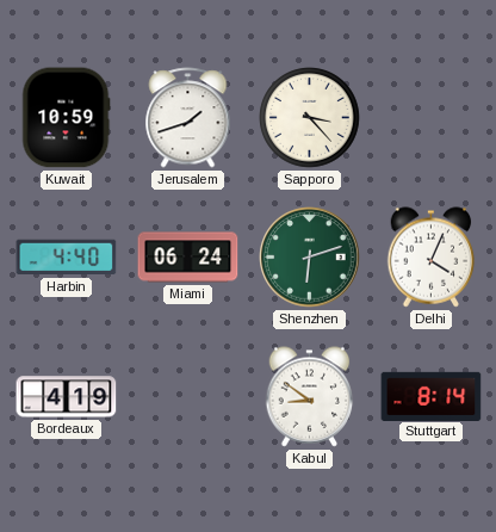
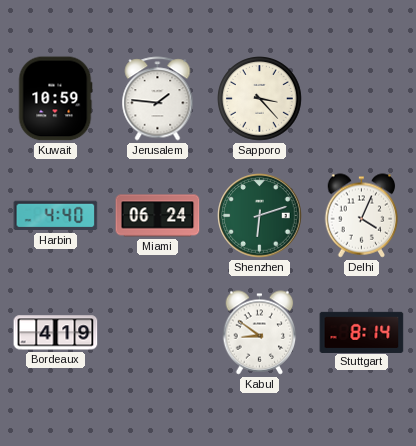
Jerusalem: 1:42 -> 1:46
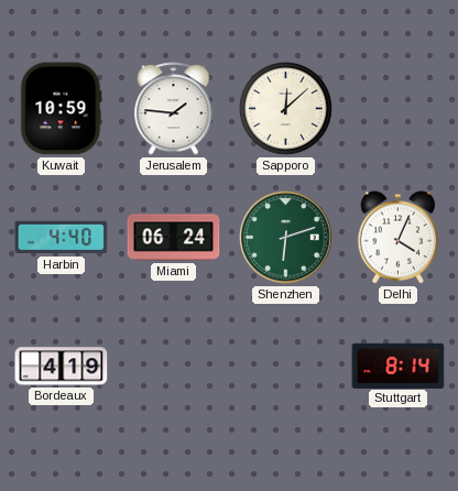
Sapporo: 3:23 -> 12:08
Kabul: 8:51 -> none
